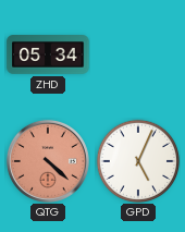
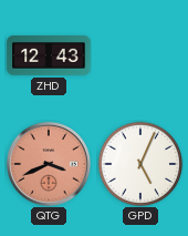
ZHD: 05:34 -> 12:43
QTG: 4:22 -> 3:41
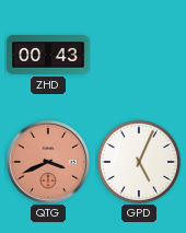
ZHD: 12:43 -> 00:43
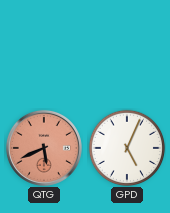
ZHD: 00:43 -> none
QTG: 3:41 -> 5:41
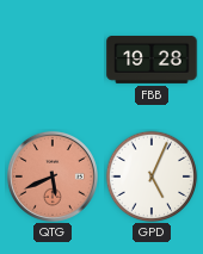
FBB: none -> 19:28
